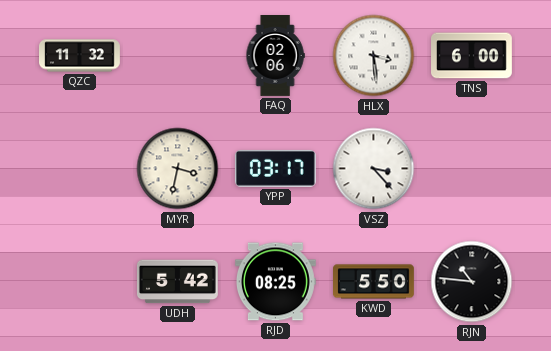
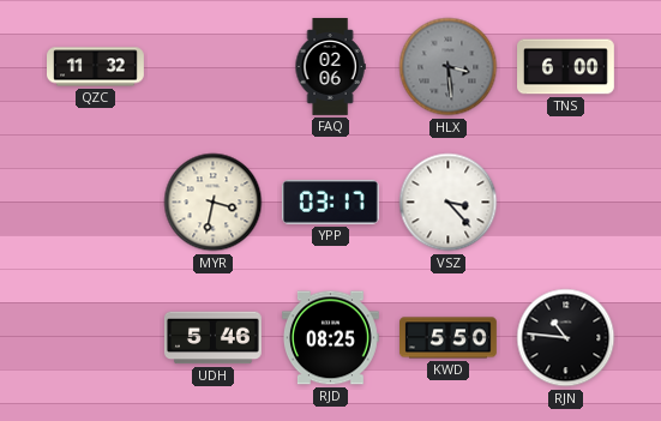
HLX dial: white -> grey
UDH: 5:42 -> 5:46
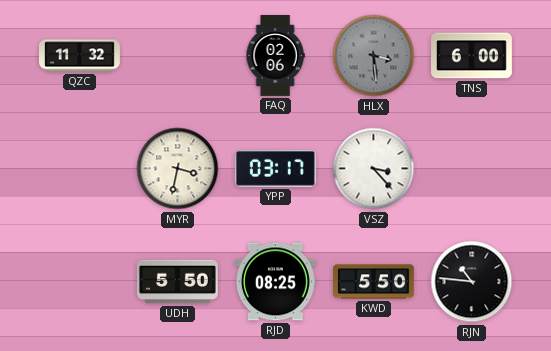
UDH: 5:46 -> 5:50
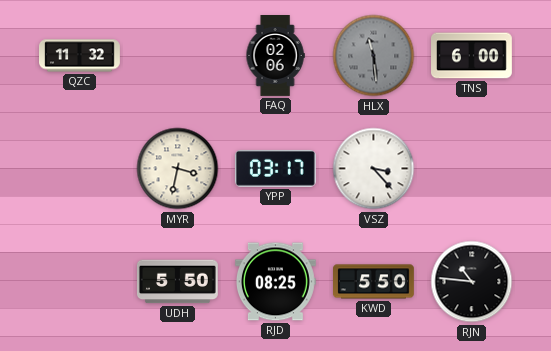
HLX: 3:29 -> 11:29
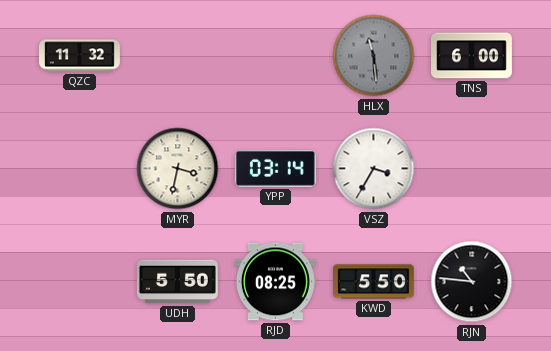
FAQ: 02:06 -> none
YPP: 03:17 -> 03:14
VSZ: 3:23 -> 3:35
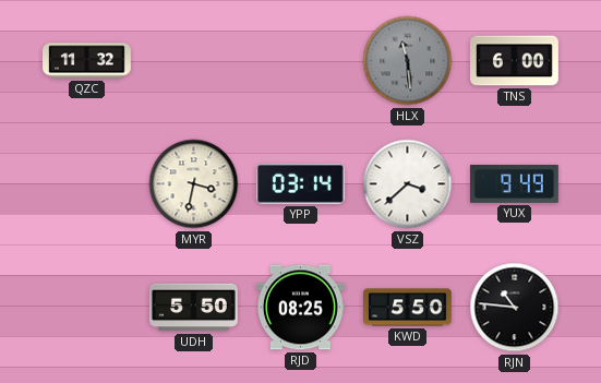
VSZ: 3:35 -> 3:38
YUX: none -> 9:49
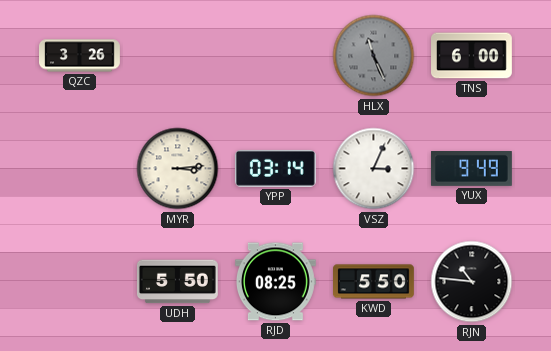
QZC: 11:32 -> 3:26
HLX: 11:29 -> 11:26
MYR: 3:32 -> 3:14
VSZ: 3:38 -> 3:04
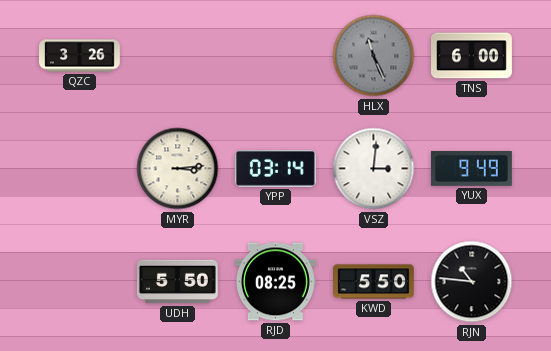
VSZ: 3:04 -> 3:01
